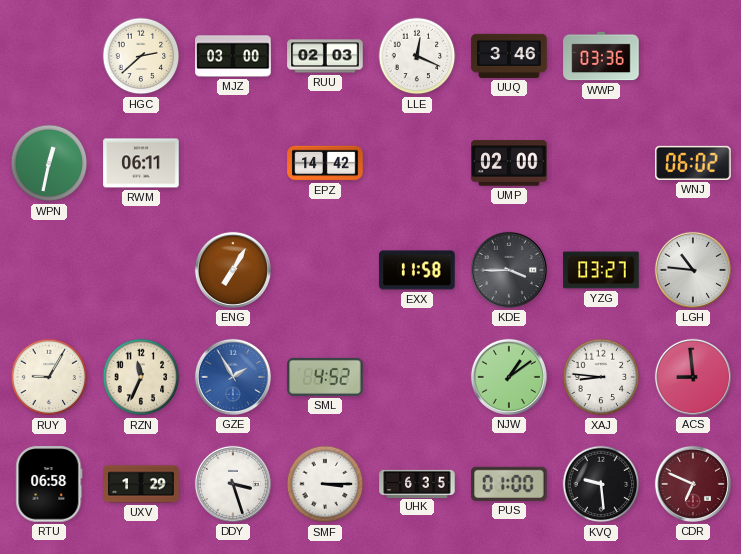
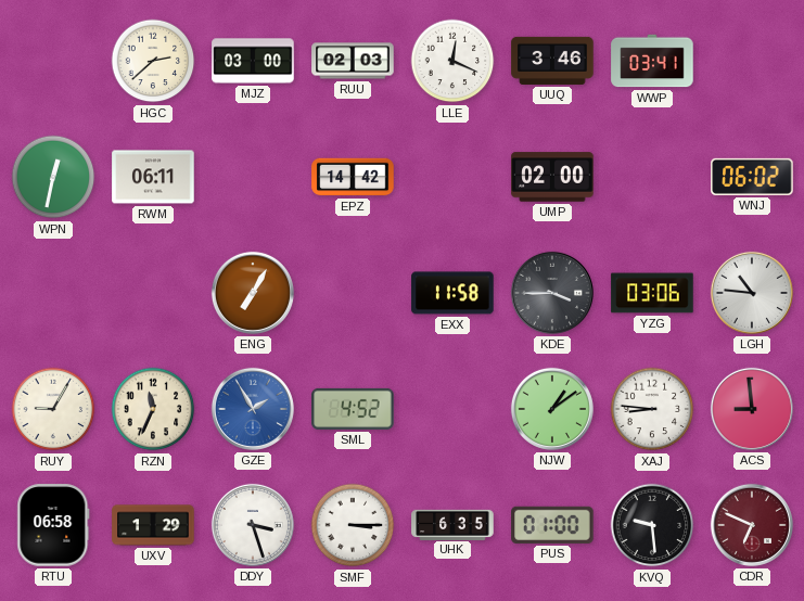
WWP: 03:36 -> 03:41
YZG: 03:27 -> 03:06
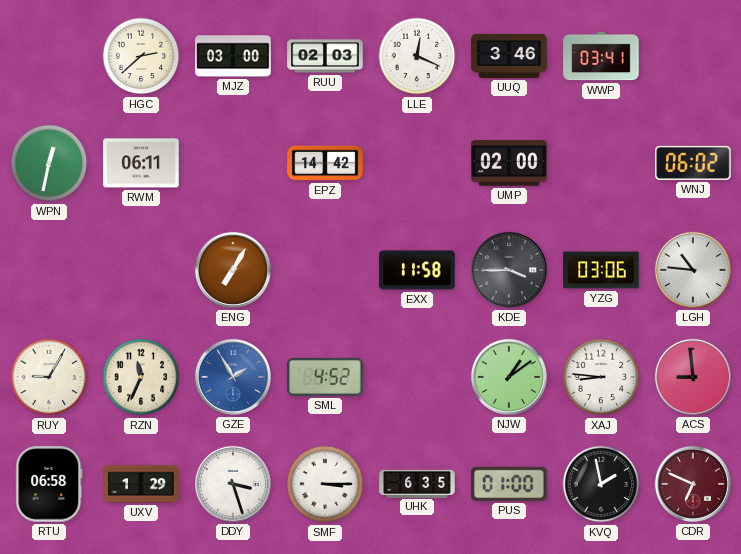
KVQ: 9:29 -> 1:58
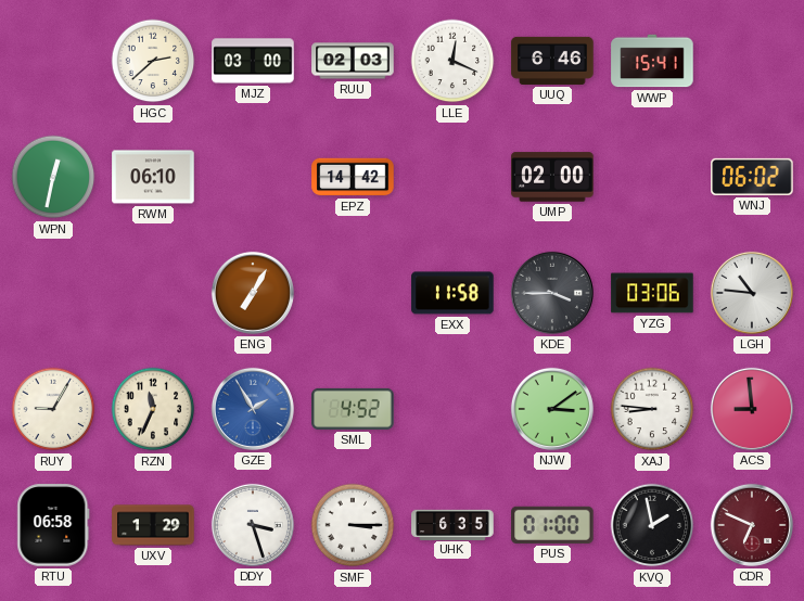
UUQ: 3:46 -> 6:46
WWP: 03:41 -> 15:41
RWM: 06:11 -> 06:10
NJW: 1:09 -> 3:09
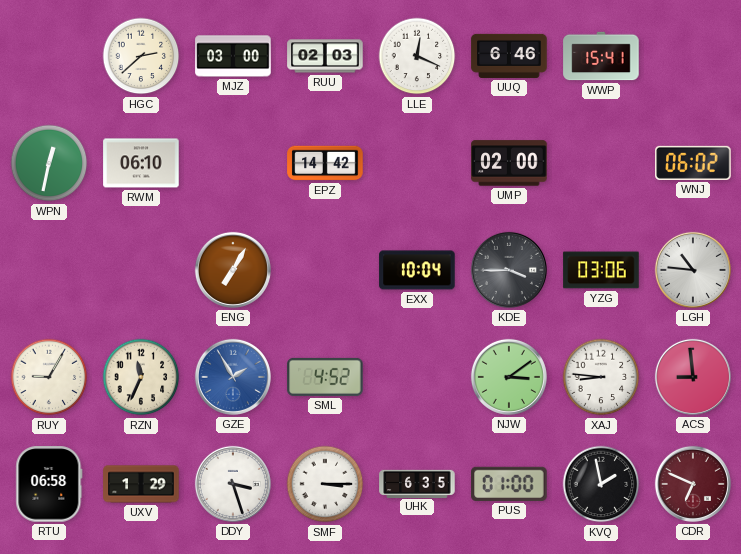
EXX: 11:58 -> 10:04
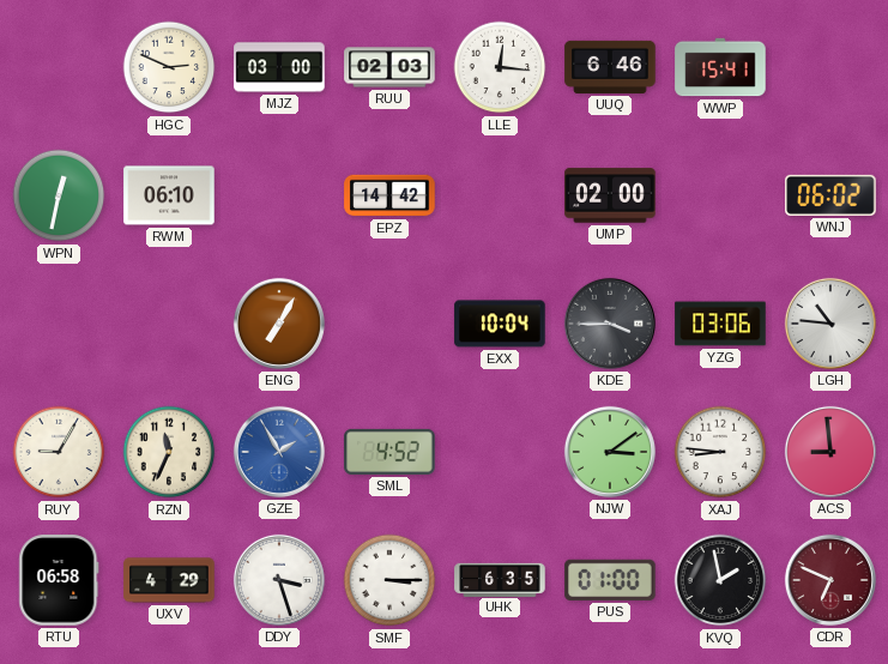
HGC: 2:38 -> 2:49
LLE: 12:19 -> 12:16
UXV: 1:29 -> 4:29
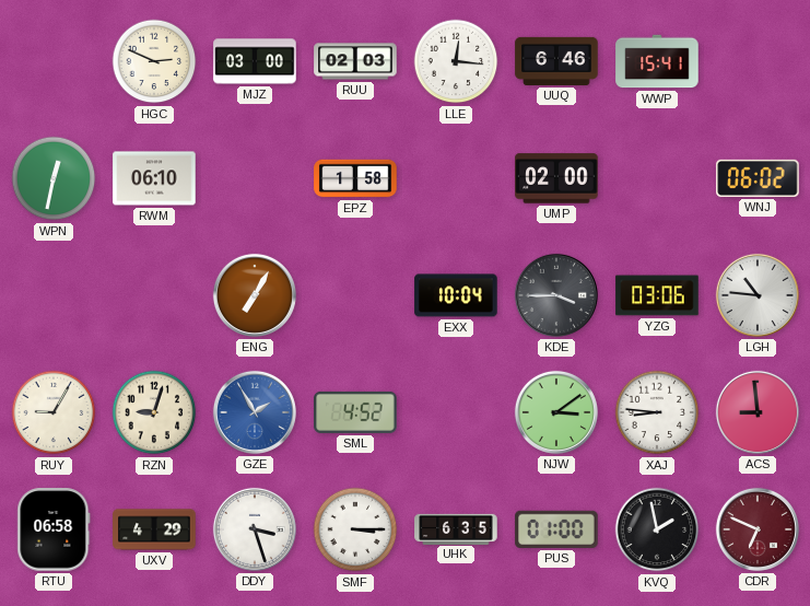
EPZ: 14:42 -> 1:58
RZN: 11:34 -> 9:03
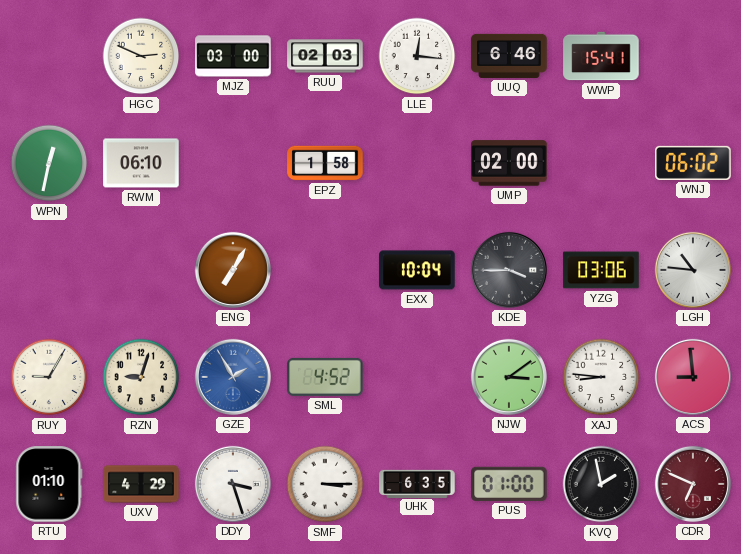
RTU: 06:58 -> 01:10
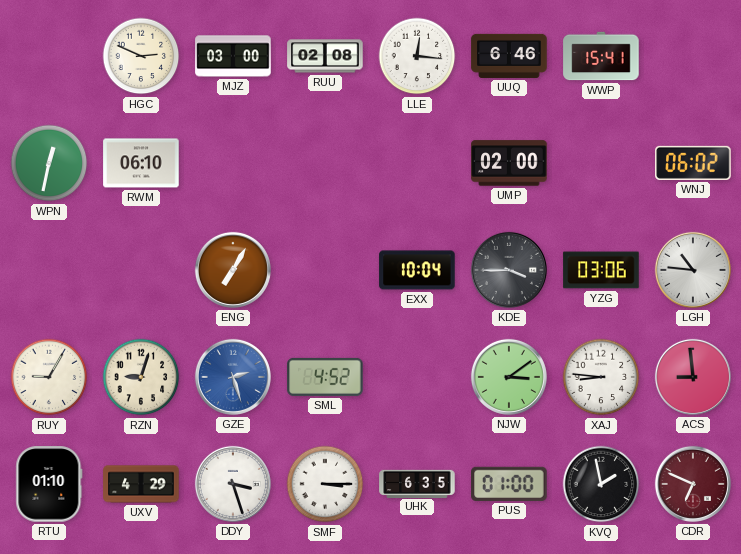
RUU: 02:03 -> 02:08
EPZ: 1:58 -> none
GZE: 1:55 -> 2:27
